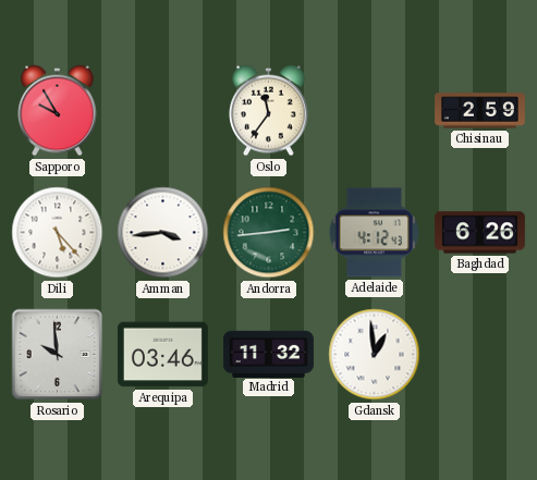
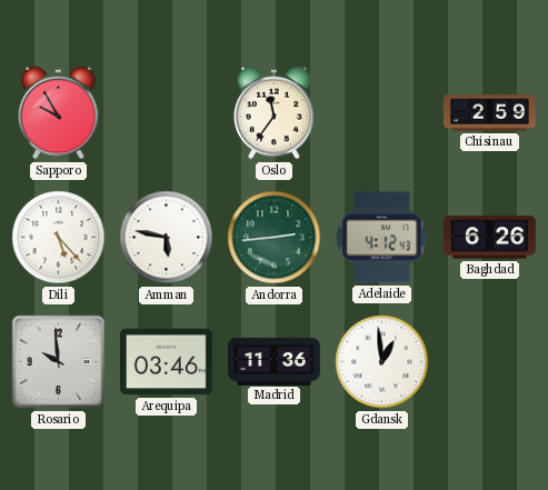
Amman: 3:44 -> 5:47
Madrid: 11:32 -> 11:36
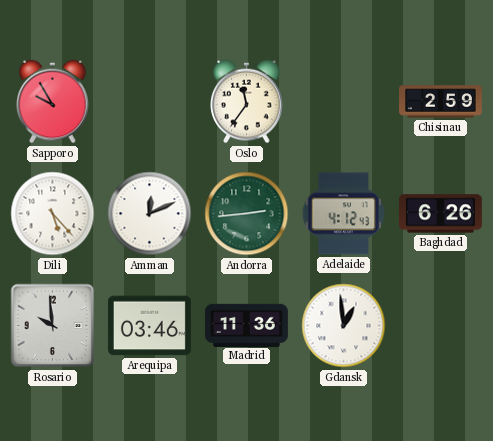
Amman: 5:47 -> 12:11
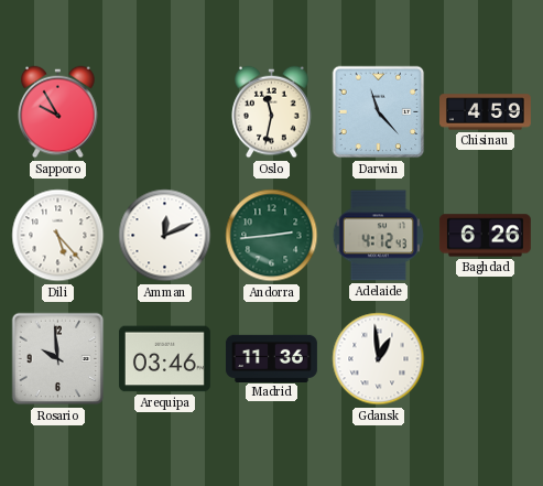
Oslo: 11:36 -> 11:32
Darwin: none -> 11:23
Chisinau: 2:59 -> 4:59
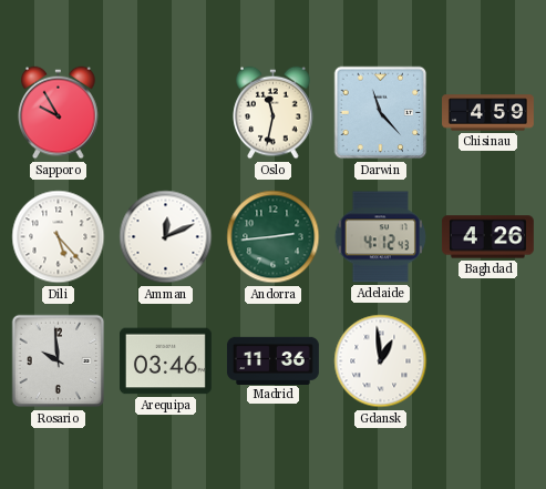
Baghdad: 6:26 -> 4:26
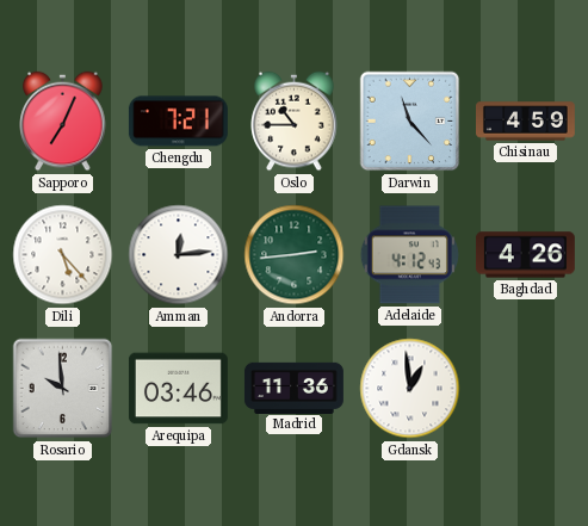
Sapporo: 9:55 -> 7:04
Chengdu: none -> 7:21
Oslo: 11:32 -> 10:45
Amman: 12:11 -> 12:14
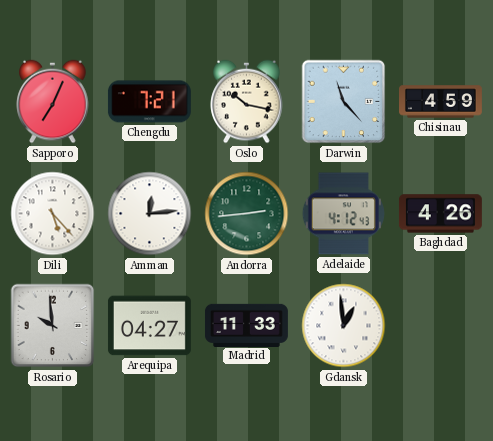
Oslo: 10:45 -> 10:17
Arequipa: 03:46 -> 04:27
Madrid: 11:36 -> 11:33
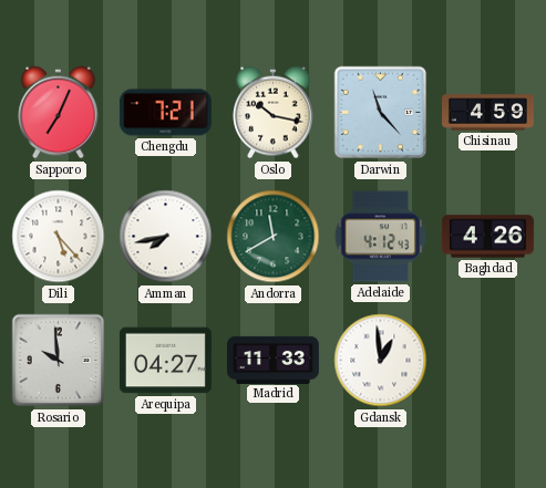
Amman: 12:14 -> 7:43
Andorra: 2:44 -> 11:40
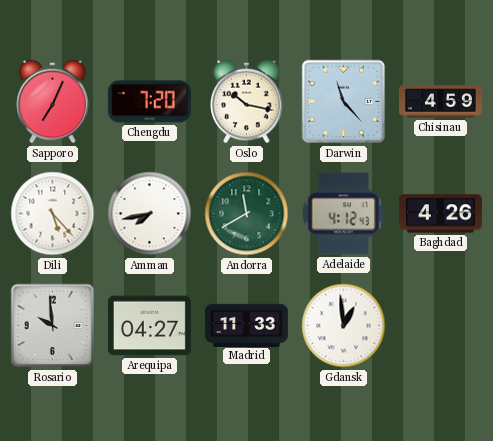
Chengdu: 7:21 -> 7:20
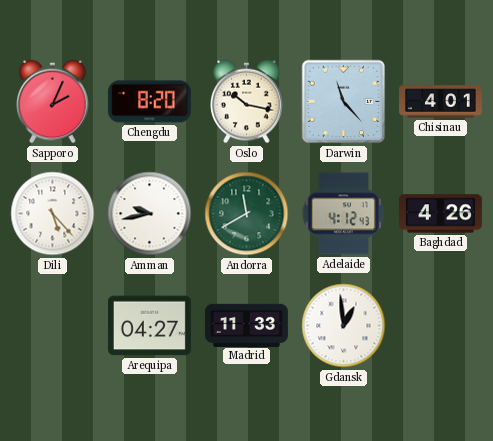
Sapporo: 7:04 -> 2:04
Chengdu: 7:20 -> 8:20
Chisinau: 4:59 -> 4:01
Amman: 7:43 -> 9:43
Rosario: 9:59 -> none
